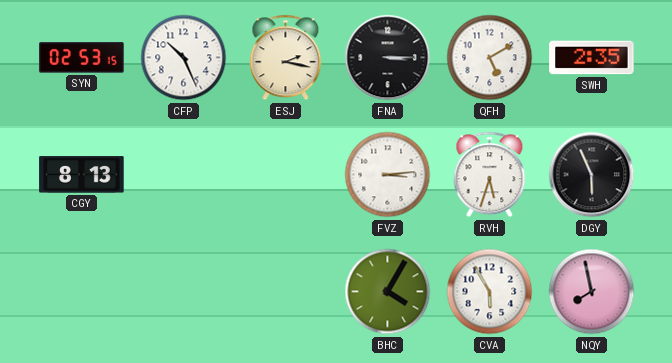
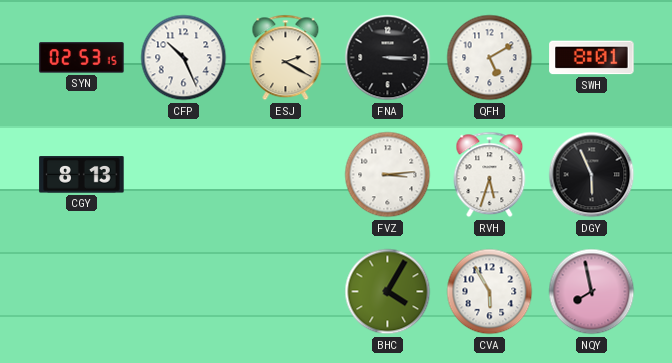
ESJ: 2:17 -> 2:20
SWH: 2:35 -> 8:01
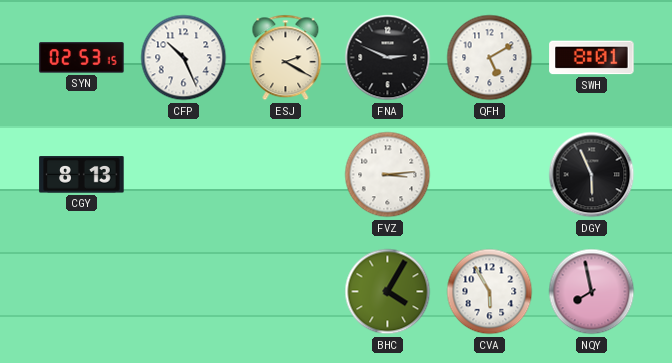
FNA: 3:15 -> 2:49
RVH: 5:33 -> none
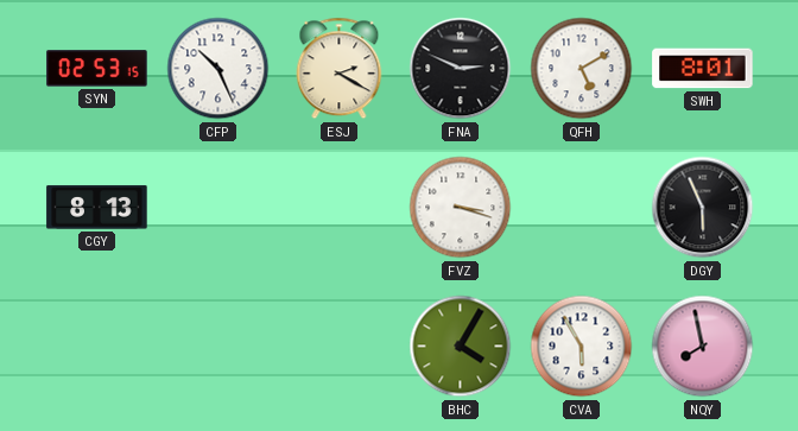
FVZ: 3:14 -> 3:18
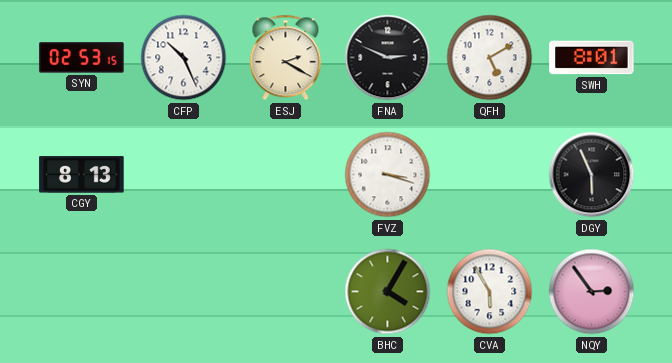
NQY: 7:58 -> 2:54
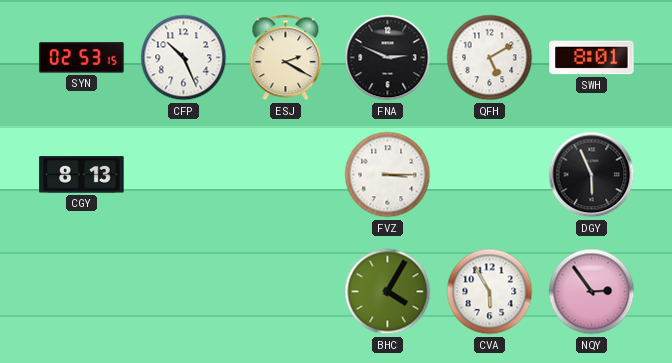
FVZ: 3:18 -> 3:15
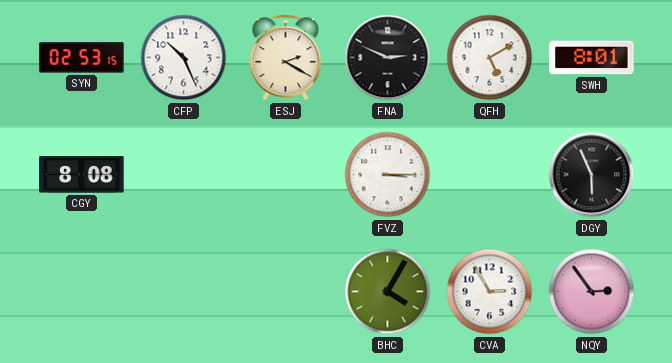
CGY: 8:13 -> 8:08
CVA: 5:55 -> 2:55
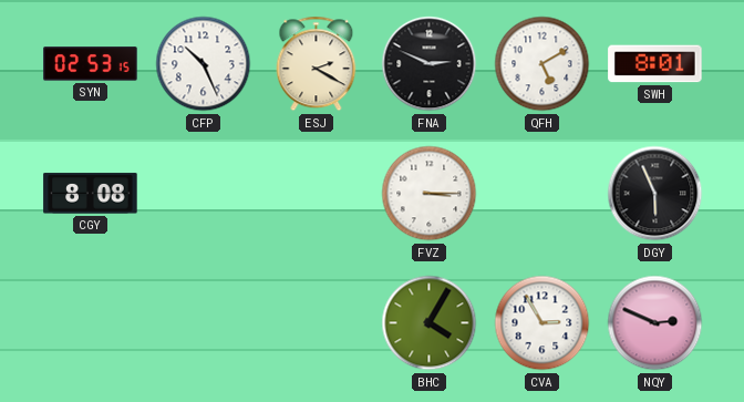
NQY: 2:54 -> 2:49
